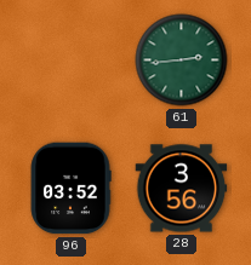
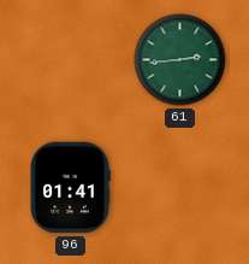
96: 03:52 -> 01:41
28: 3:56 -> none
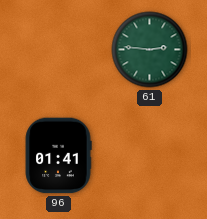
61: 2:44 -> 2:46
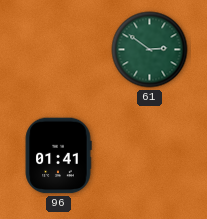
61: 2:46 -> 2:51
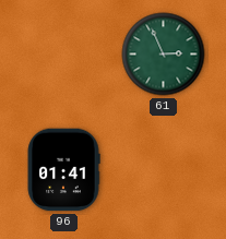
61: 2:51 -> 2:56
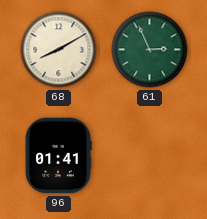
68: none -> 8:10
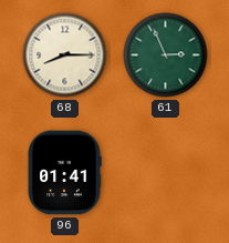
68: 8:10 -> 8:15
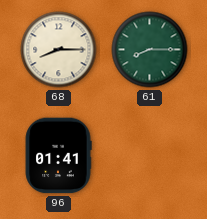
61: 2:56 -> 8:15
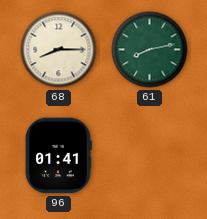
61: 8:15 -> 8:13
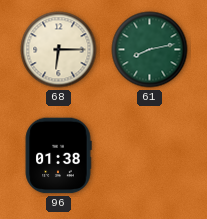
68: 8:15 -> 6:15
96: 01:41 -> 01:38
